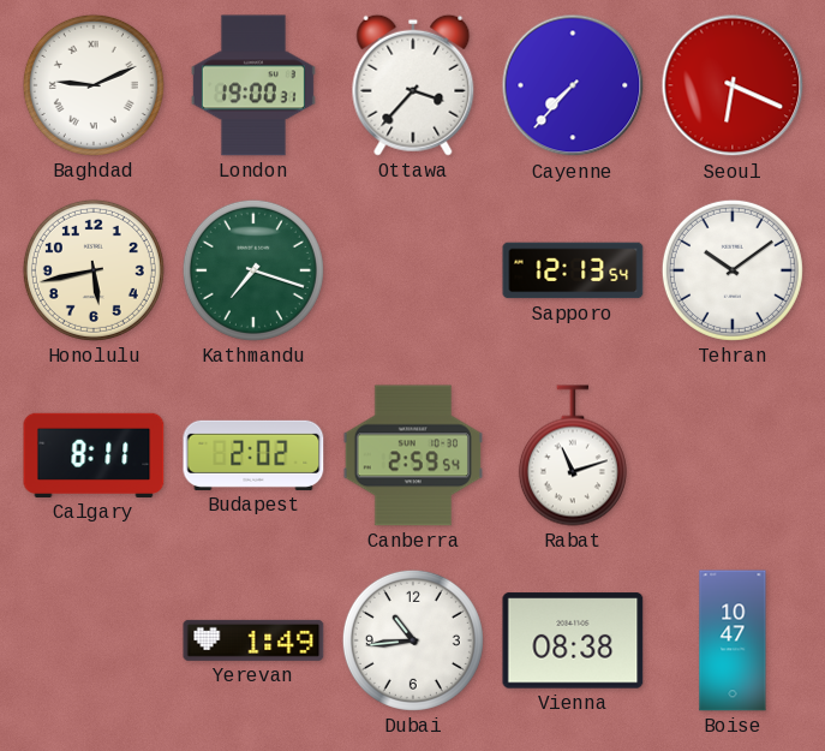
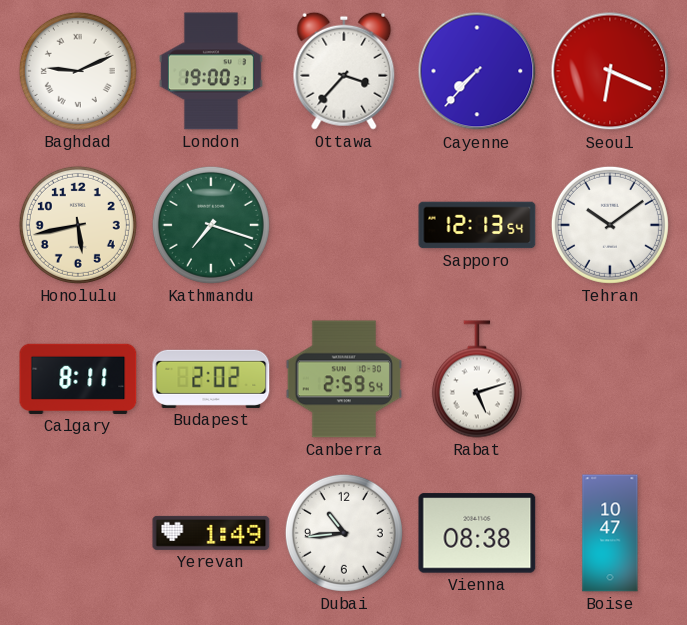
Rabat: 11:12 -> 5:12
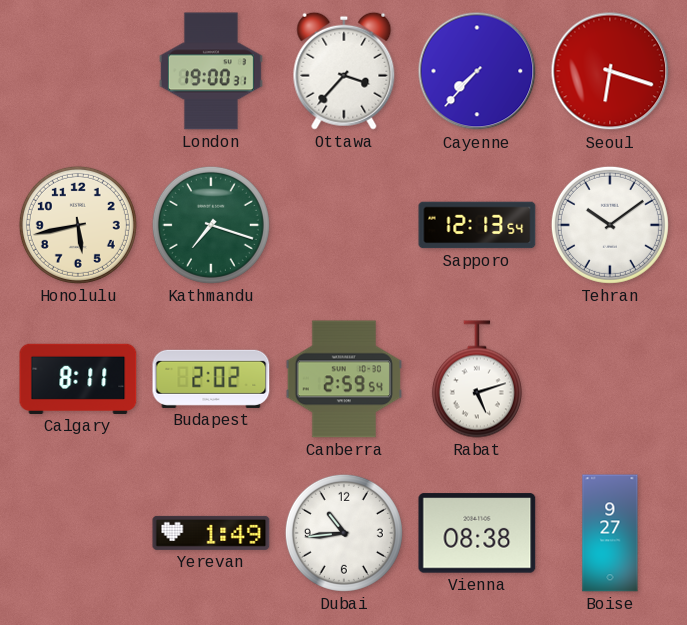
Baghdad: 9:11 -> none
Seoul: 6:19 -> 6:18
Boise: 10:47 -> 9:27
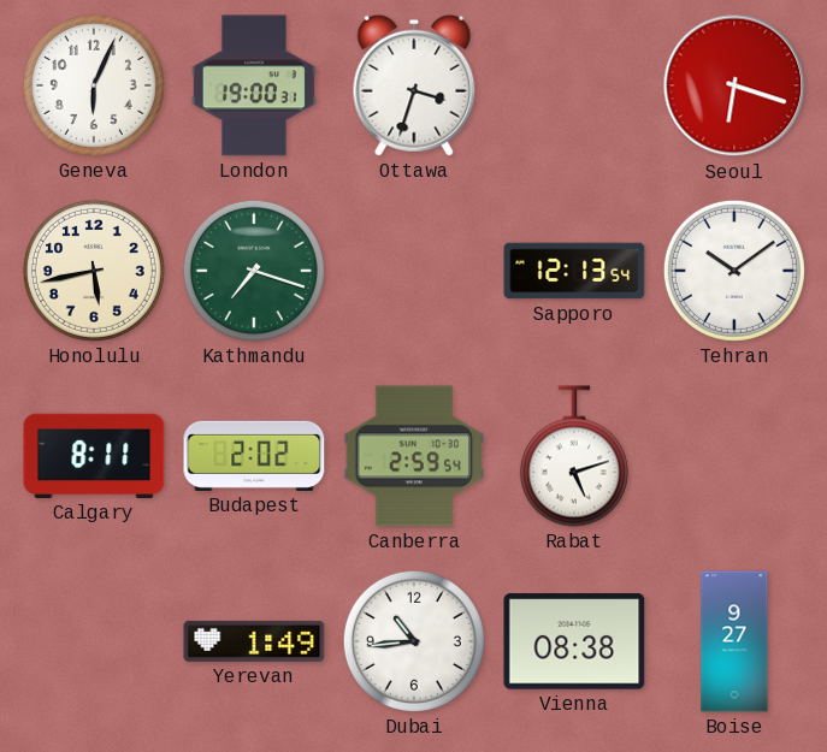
Geneva: none -> 6:04
Ottawa: 3:37 -> 3:33
Cayenne: 7:37 -> none
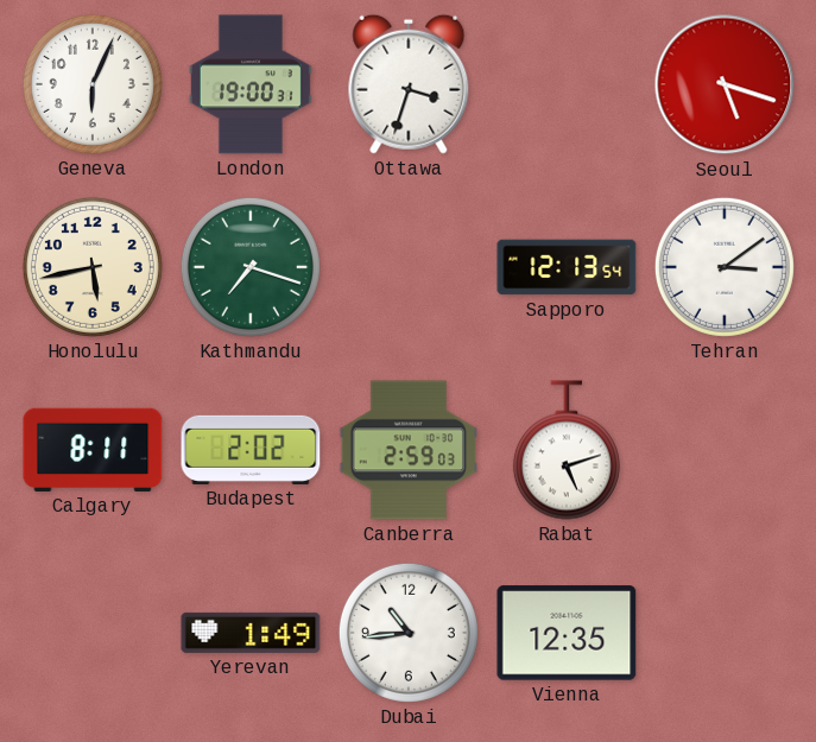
Seoul: 6:18 -> 5:18
Tehran: 10:09 -> 3:09
Canberra: 2:59:54 -> 2:59:03
Vienna: 08:38 -> 12:35
Boise: 9:27 -> none
